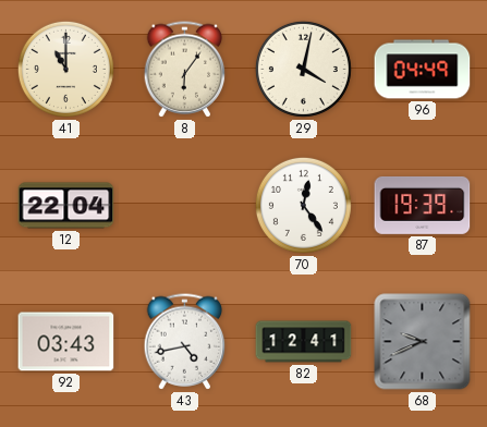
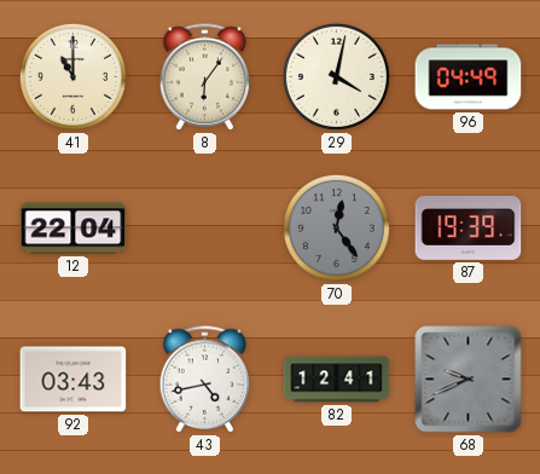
70 dial: white -> grey
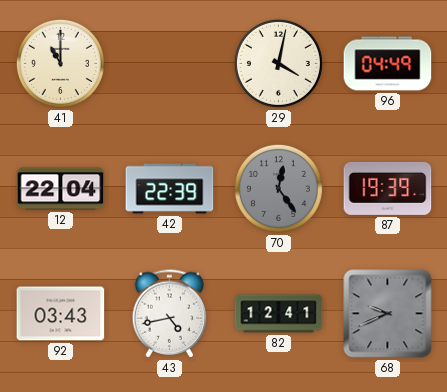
8: 6:06 -> none
42: none -> 22:39
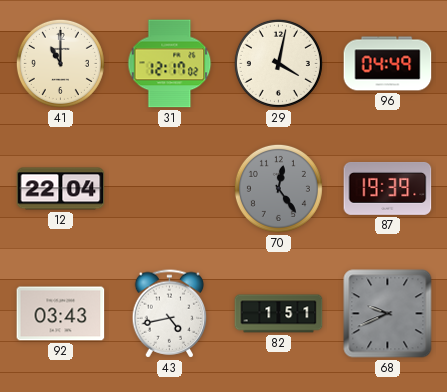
31: none -> 12:17
42: 22:39 -> none
82: 12:41 -> 1:51
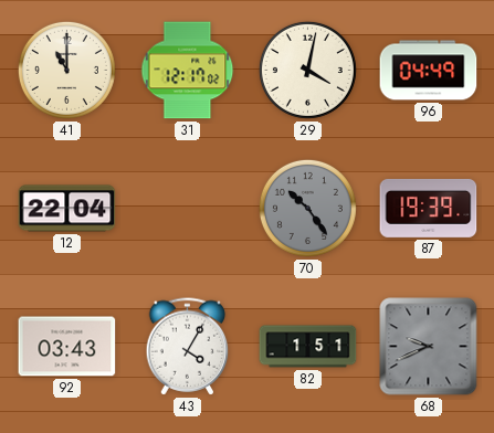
70: 12:24 -> 10:24
43: 4:43 -> 4:05
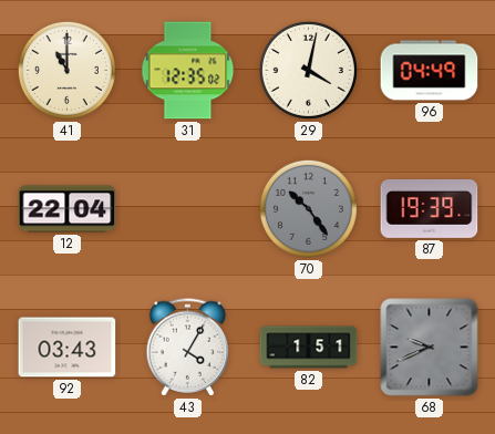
31: 12:17 -> 12:35
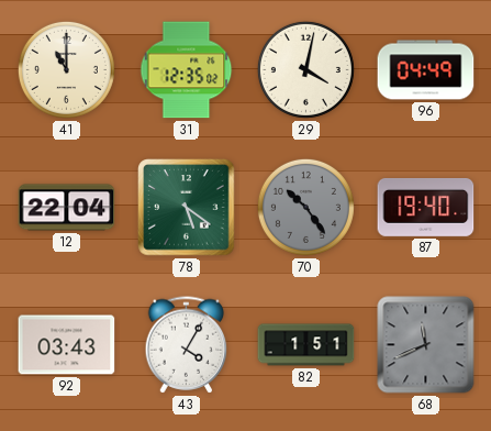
78: none -> 5:21
87: 19:39 -> 19:40
68: 9:41 -> 11:41
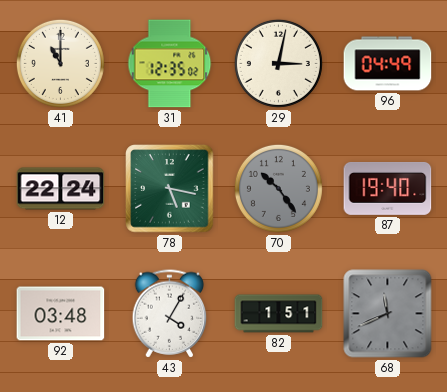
29: 4:02 -> 3:02
12: 22:04 -> 22:24
78: 5:21 -> 5:17
92: 03:43 -> 03:48
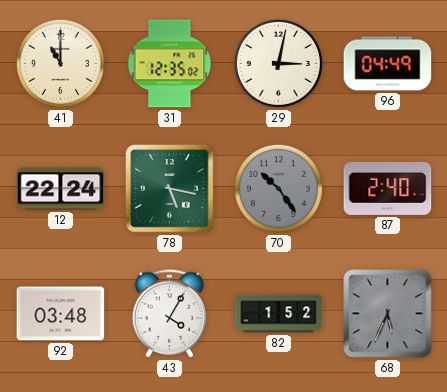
87: 19:40 -> 2:40
82: 1:51 -> 1:52
68: 11:41 -> 5:34
